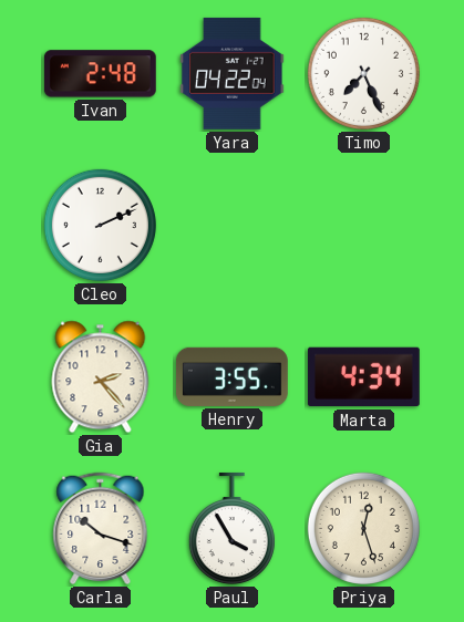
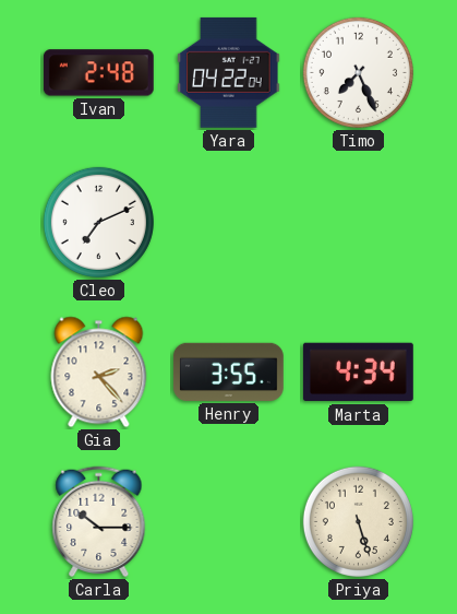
Cleo: 2:11 -> 7:11
Carla: 10:18 -> 10:15
Paul: 3:55 -> none
Priya: 12:27 -> 5:27
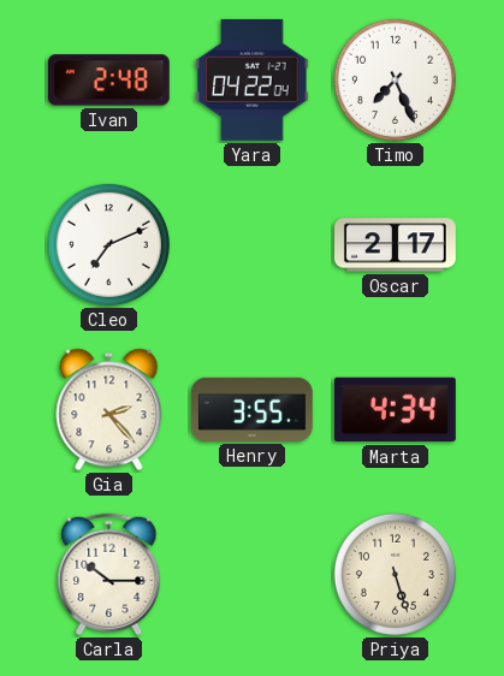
Oscar: none -> 2:17
